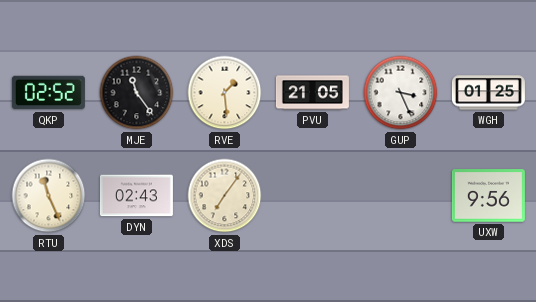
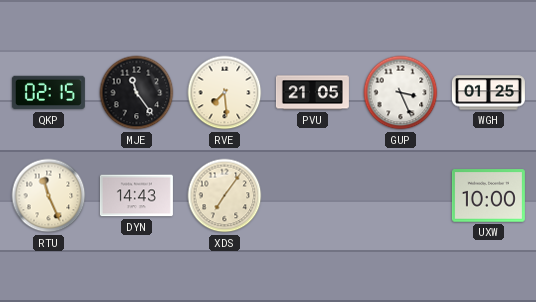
QKP: 02:52 -> 02:15
RVE: 1:29 -> 7:29
DYN: 02:43 -> 14:43
UXW: 9:56 -> 10:00
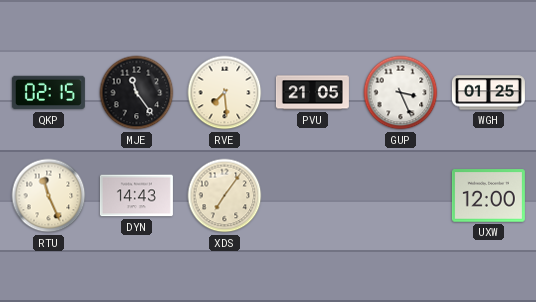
UXW: 10:00 -> 12:00
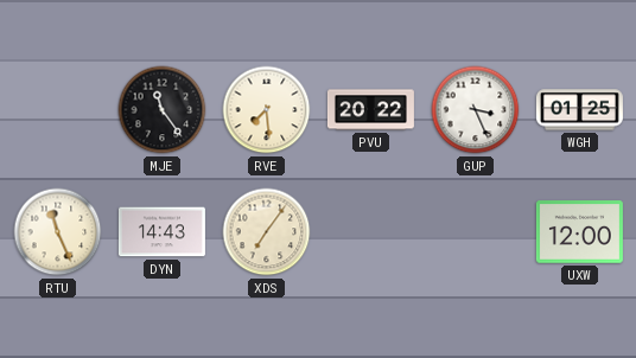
QKP: 02:15 -> none
PVU: 21:05 -> 20:22
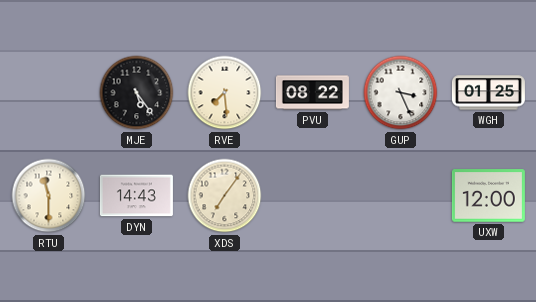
MJE: 11:24 -> 5:24
PVU: 20:22 -> 08:22
RTU: 11:26 -> 11:30
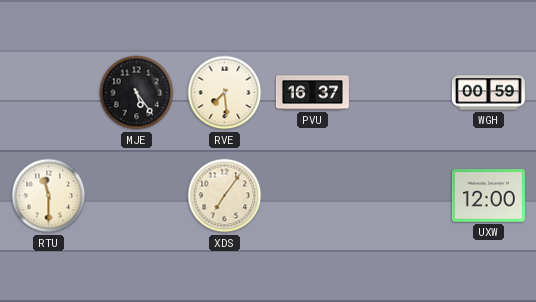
PVU: 08:22 -> 16:37
GUP: 3:26 -> none
WGH: 01:25 -> 00:59
DYN: 14:43 -> none
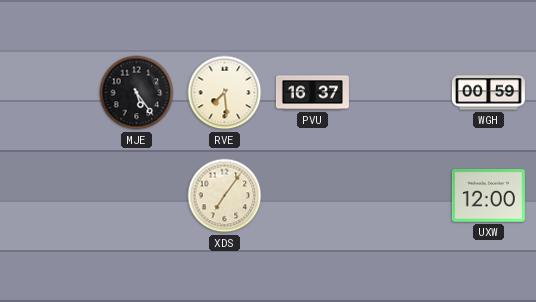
RTU: 11:30 -> none
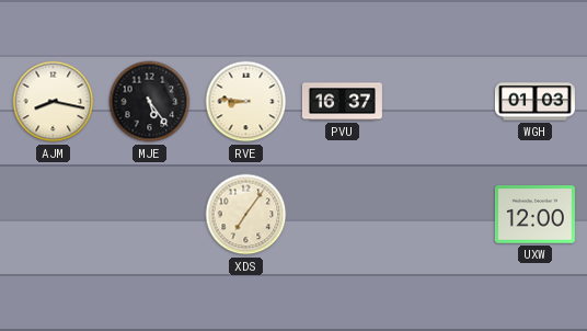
AJM: none -> 8:17
RVE: 7:29 -> 8:46
WGH: 00:59 -> 01:03
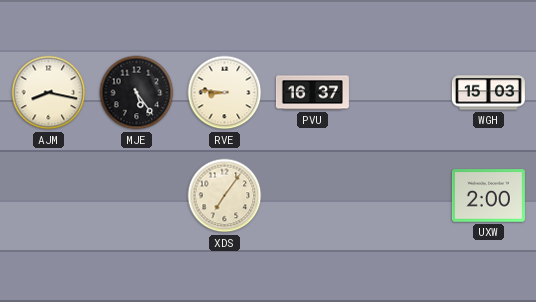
WGH: 01:03 -> 15:03
UXW: 12:00 -> 2:00
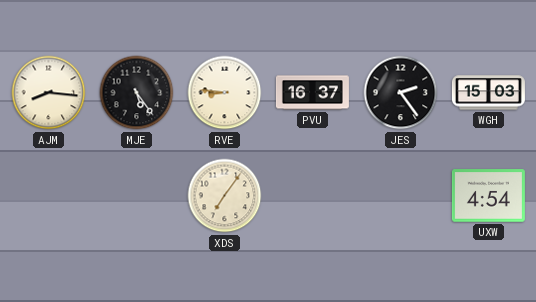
AJM: 8:17 -> 8:16
JES: none -> 2:24
UXW: 2:00 -> 4:54
